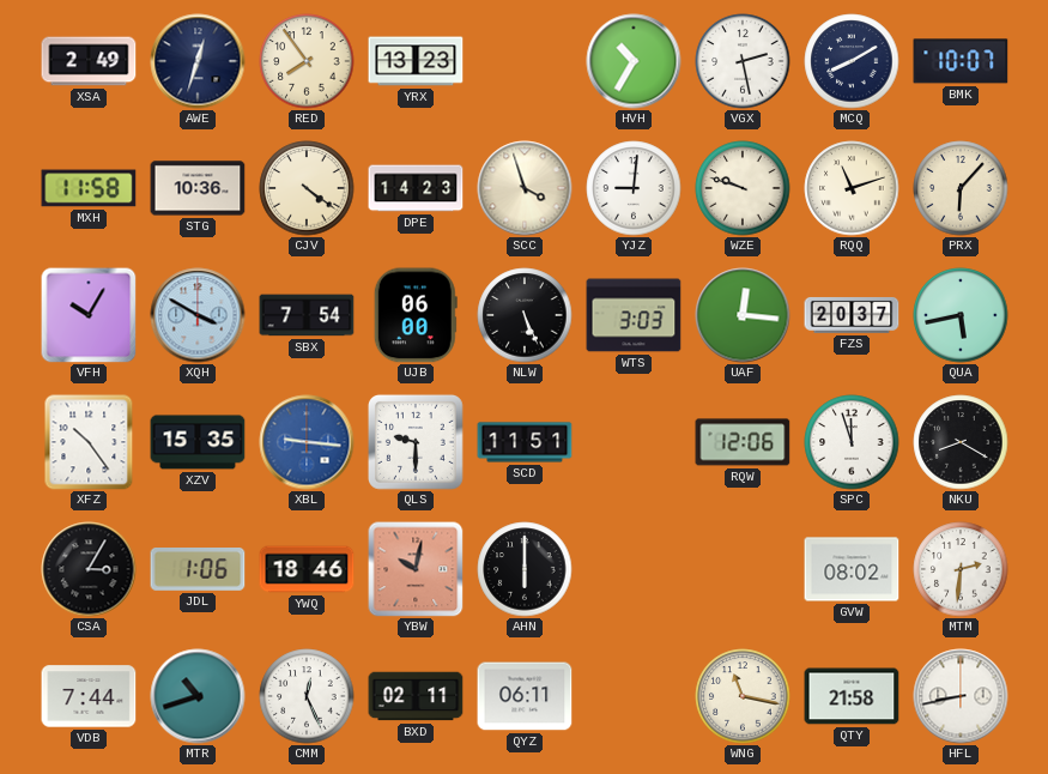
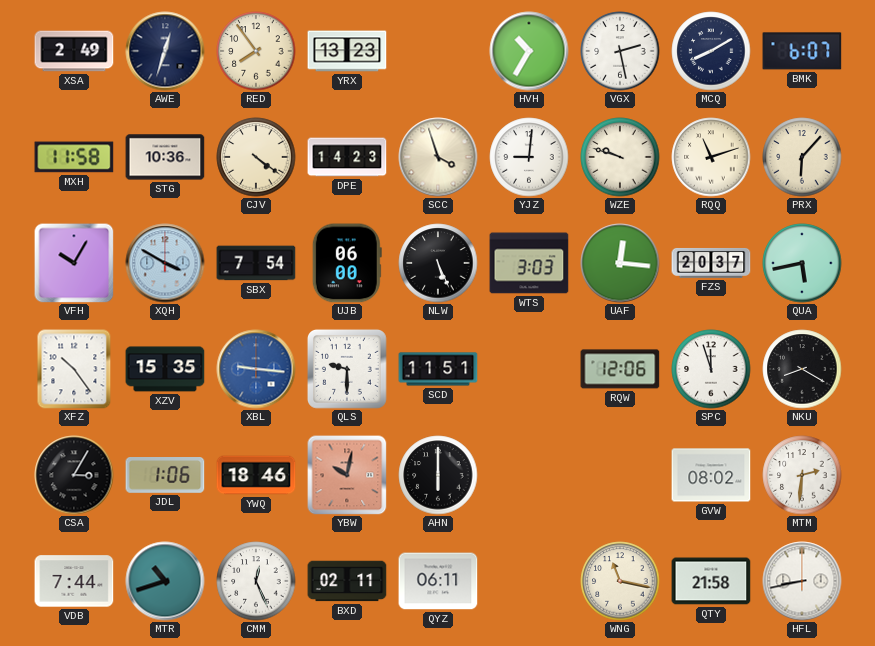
BMK: 10:07 -> 6:07
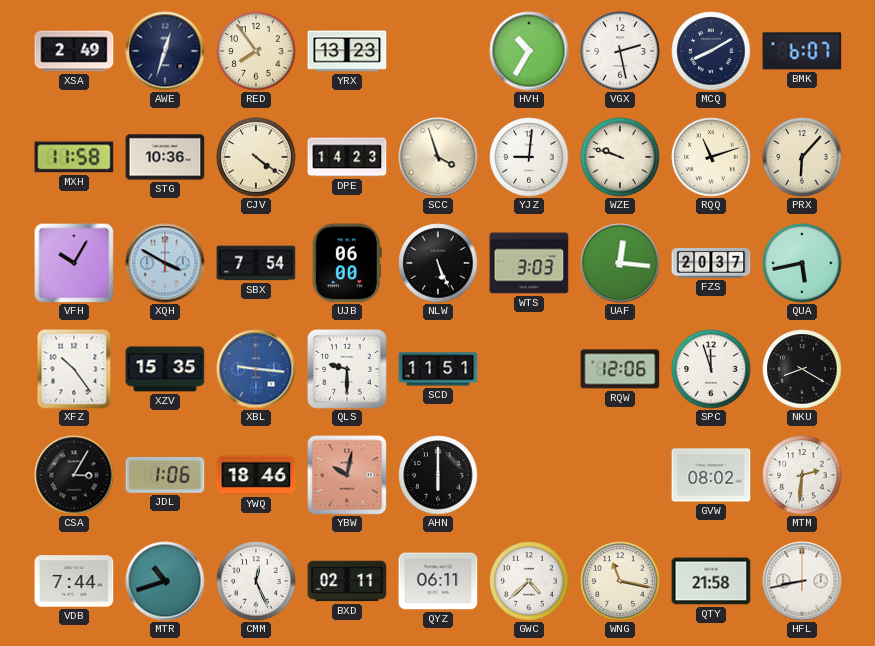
GWC: none -> 4:38
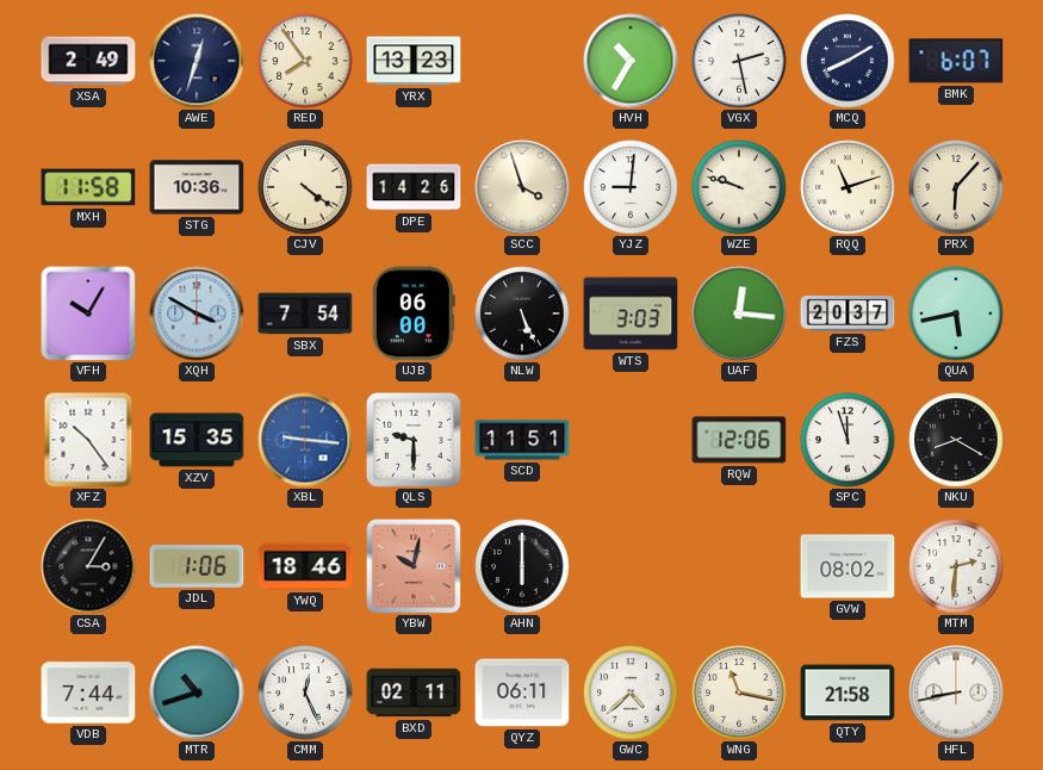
DPE: 14:23 -> 14:26
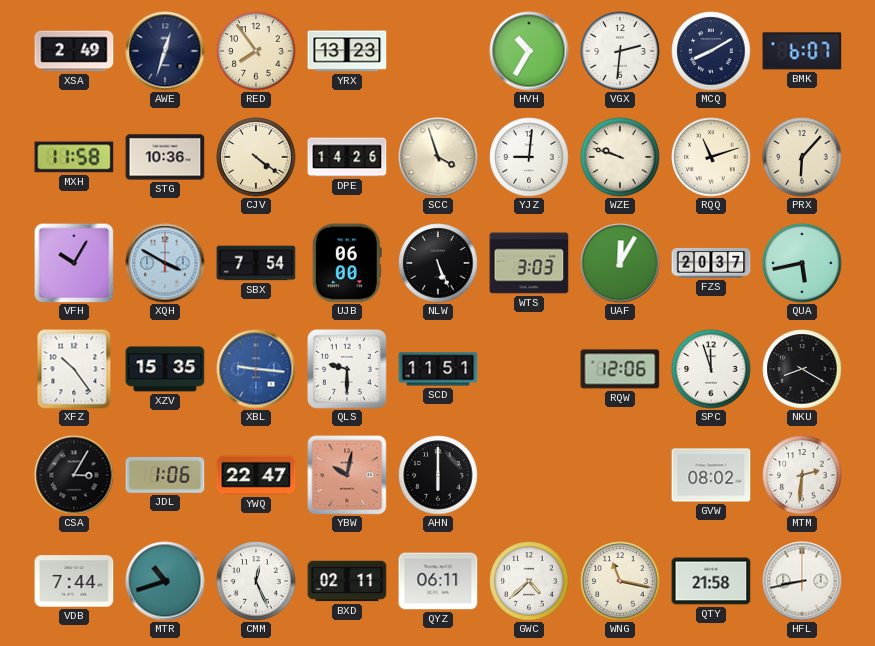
VGX: 2:28 -> 2:31
UAF: 12:16 -> 12:05
YWQ: 18:46 -> 22:47
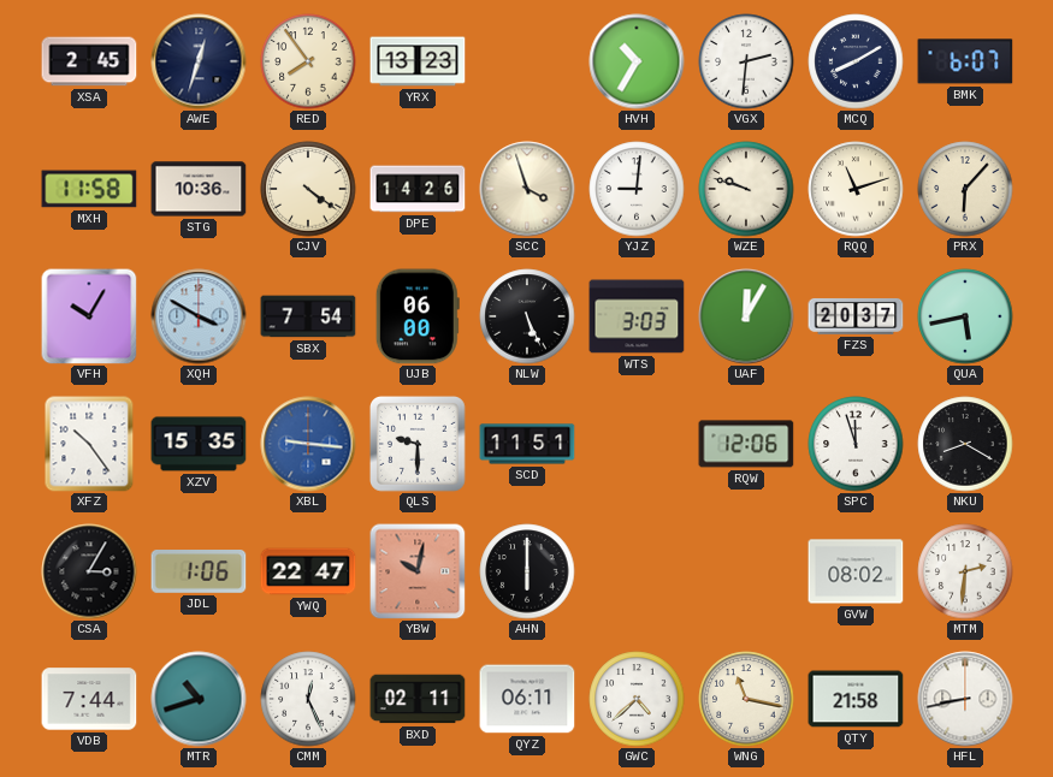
XSA: 2:49 -> 2:45
